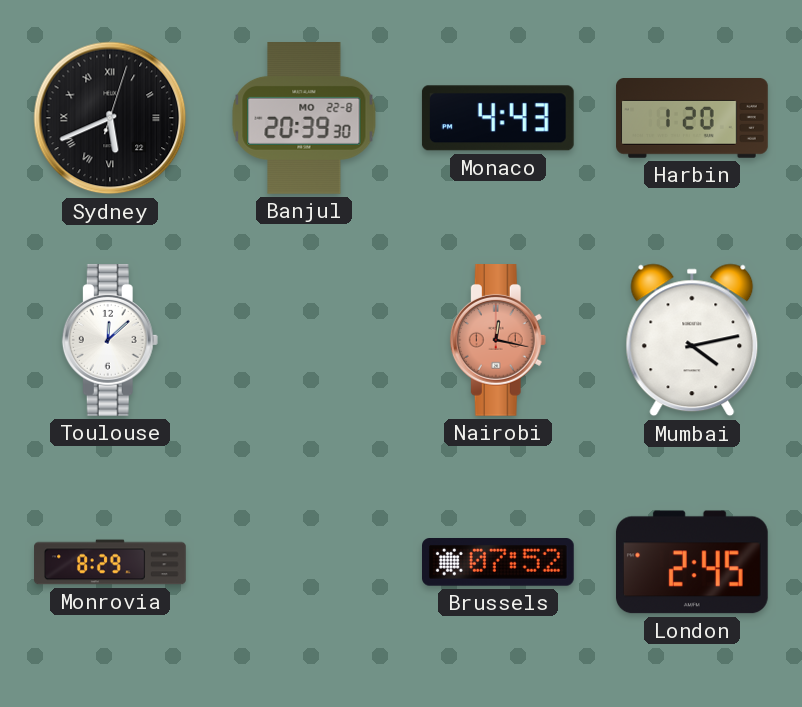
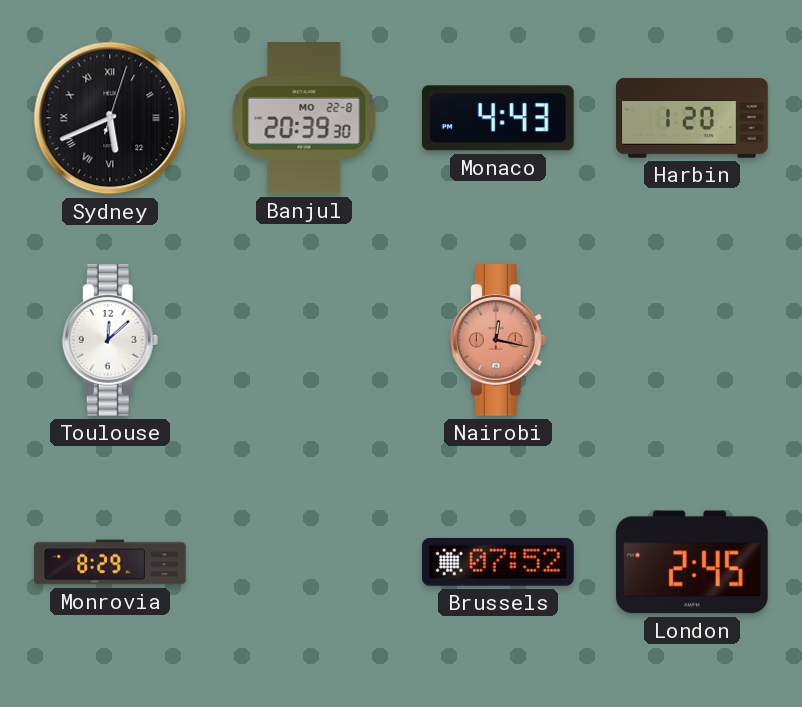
Mumbai: 4:13 -> none
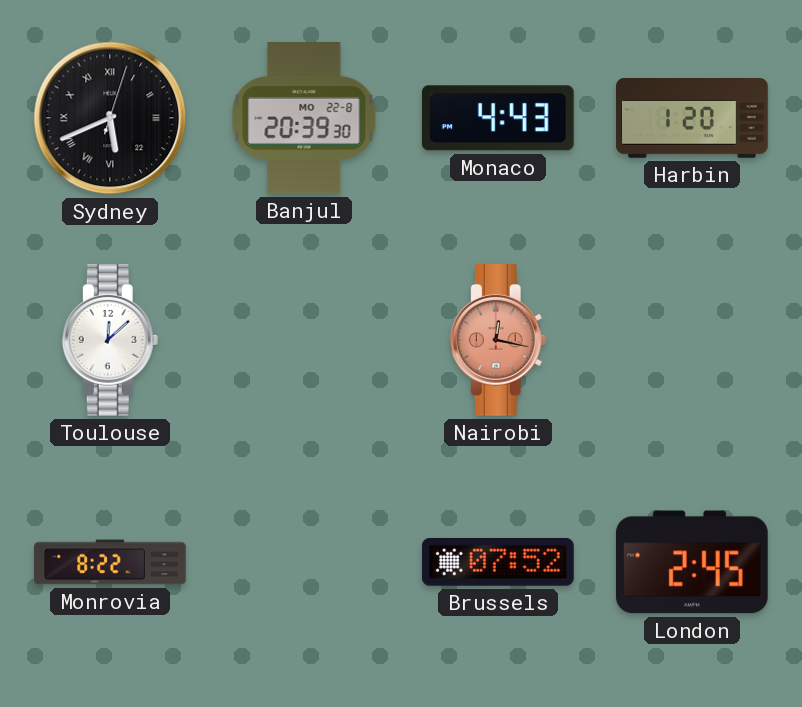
Monrovia: 8:29 -> 8:22
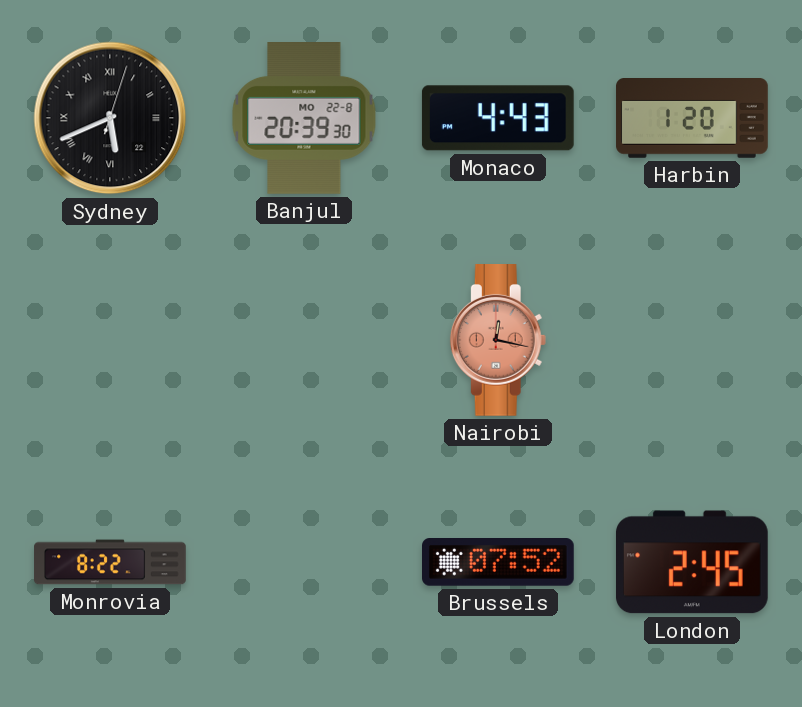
Toulouse: 12:08 -> none
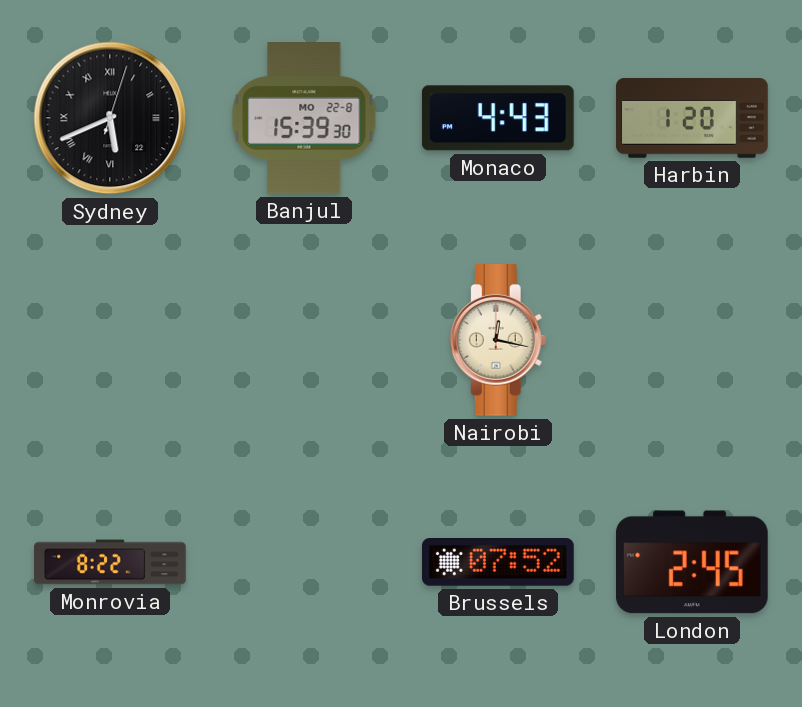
Banjul: 20:39 -> 15:39
Nairobi dial: salmon -> cream
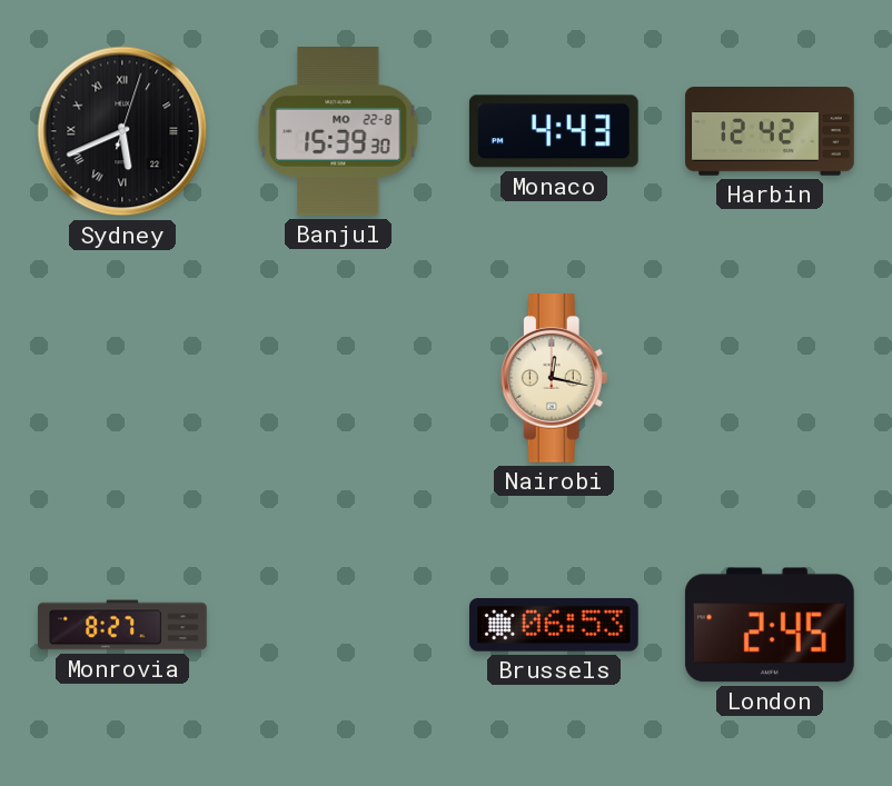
Harbin: 1:20 -> 12:42
Monrovia: 8:22 -> 8:27
Brussels: 07:52 -> 06:53
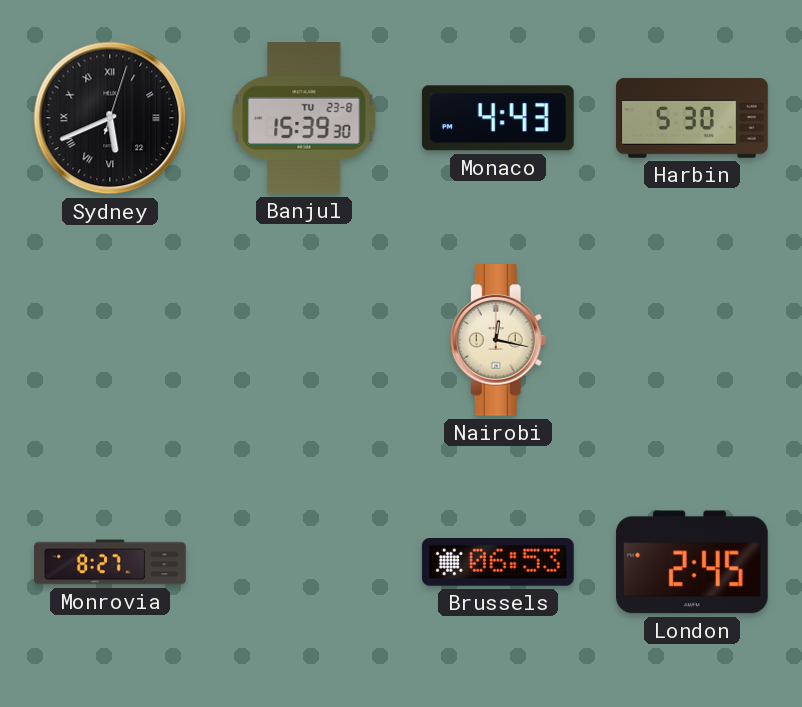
Banjul date: MO 22-8 -> TU 23-8
Harbin: 12:42 -> 5:30
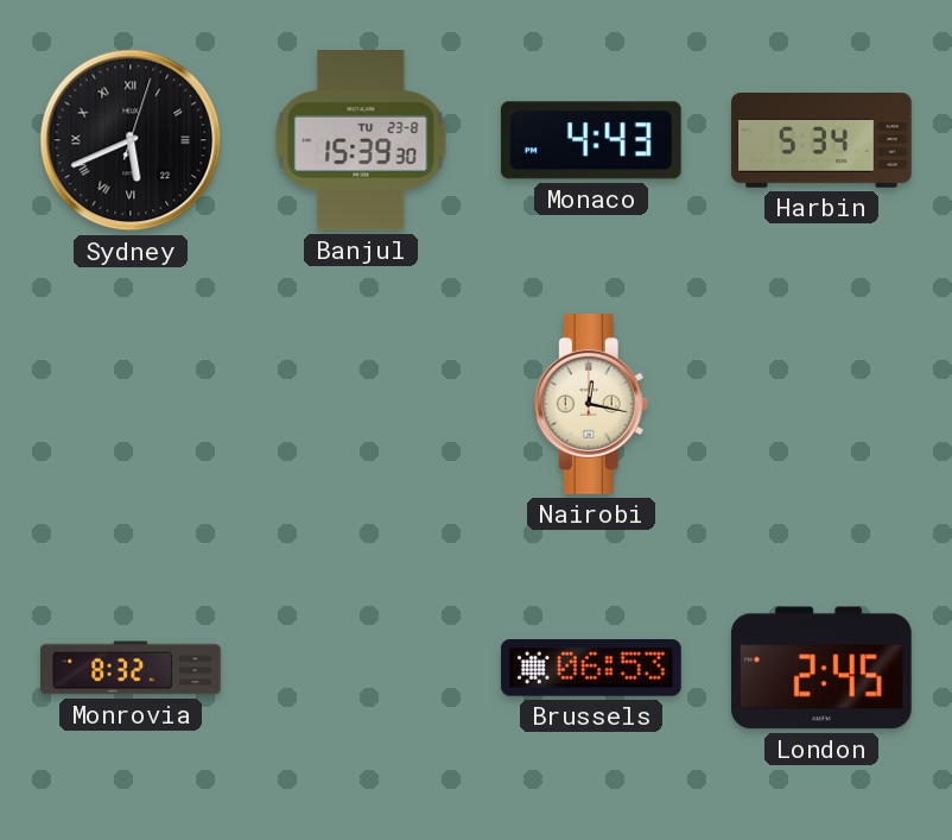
Harbin: 5:30 -> 5:34
Monrovia: 8:27 -> 8:32
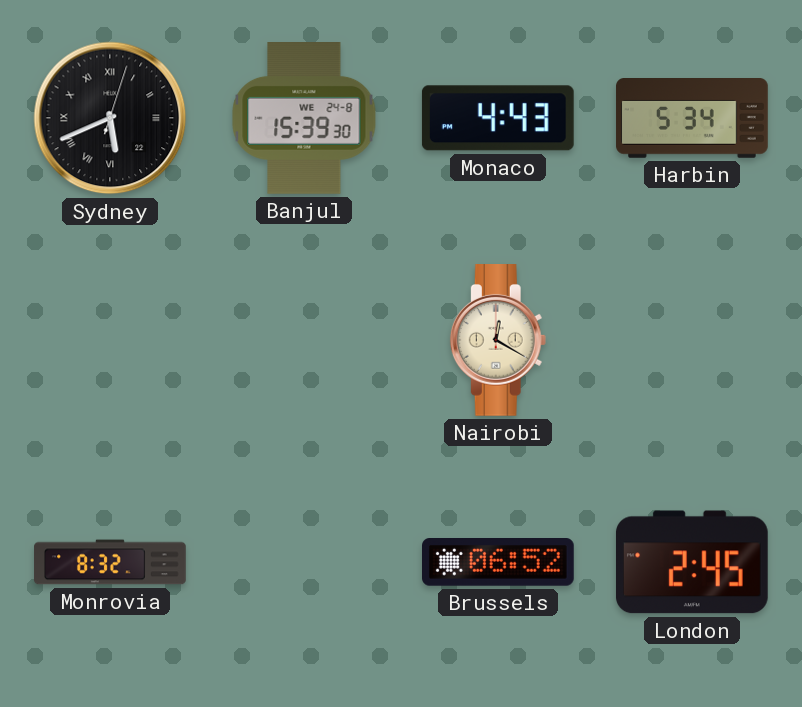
Banjul date: TU 23-8 -> WE 24-8
Nairobi: 12:17 -> 12:20
Brussels: 06:53 -> 06:52
